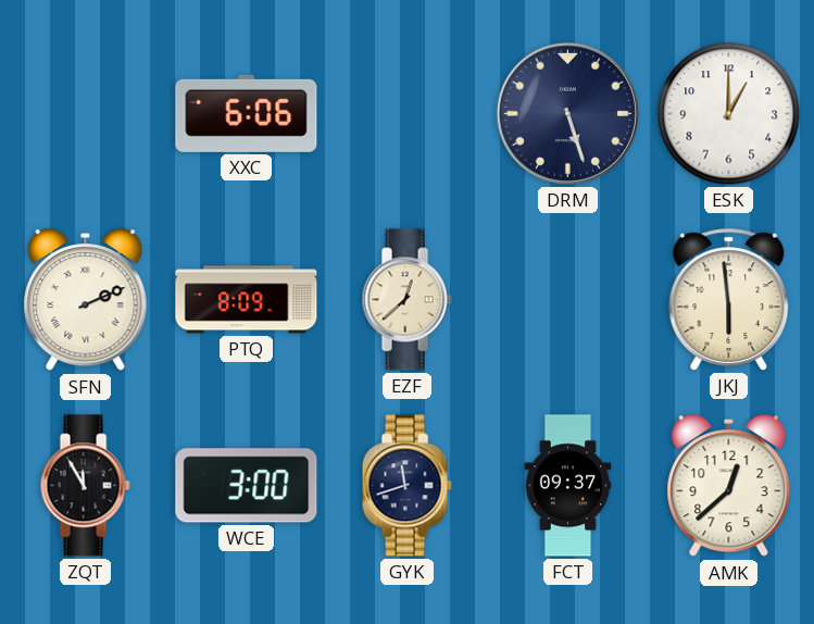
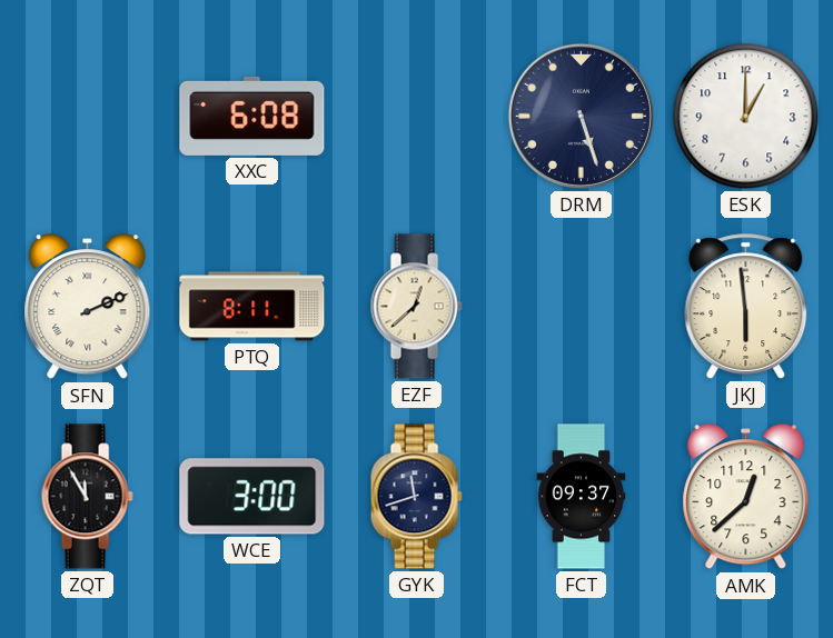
XXC: 6:06 -> 6:08
PTQ: 8:09 -> 8:11
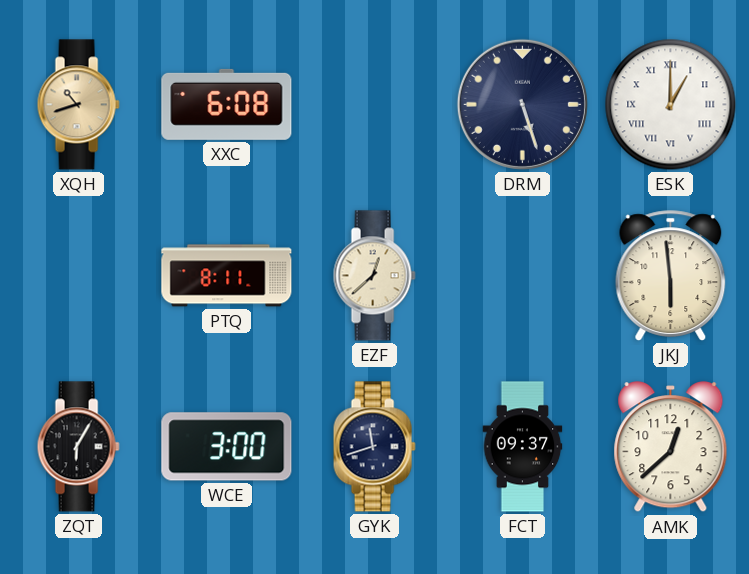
XQH: none -> 10:42
ESK numerals: Arabic -> Roman
SFN: 2:11 -> none
ZQT: 11:55 -> 6:05
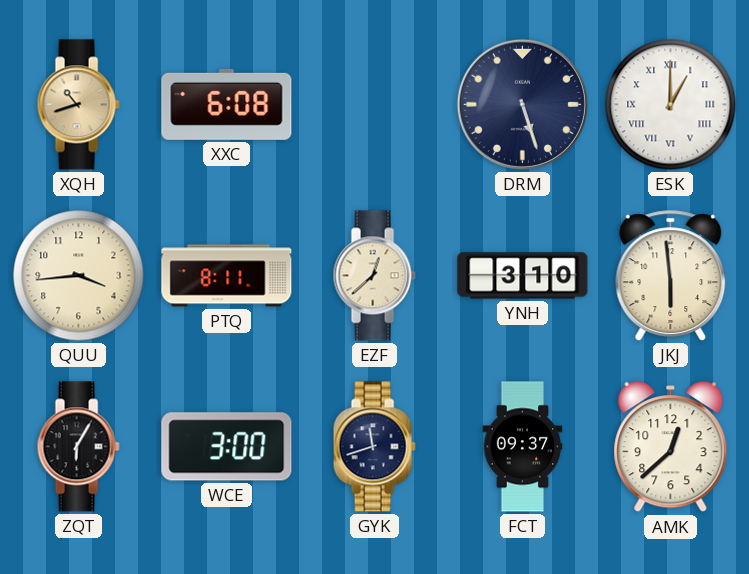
QUU: none -> 3:44
YNH: none -> 3:10
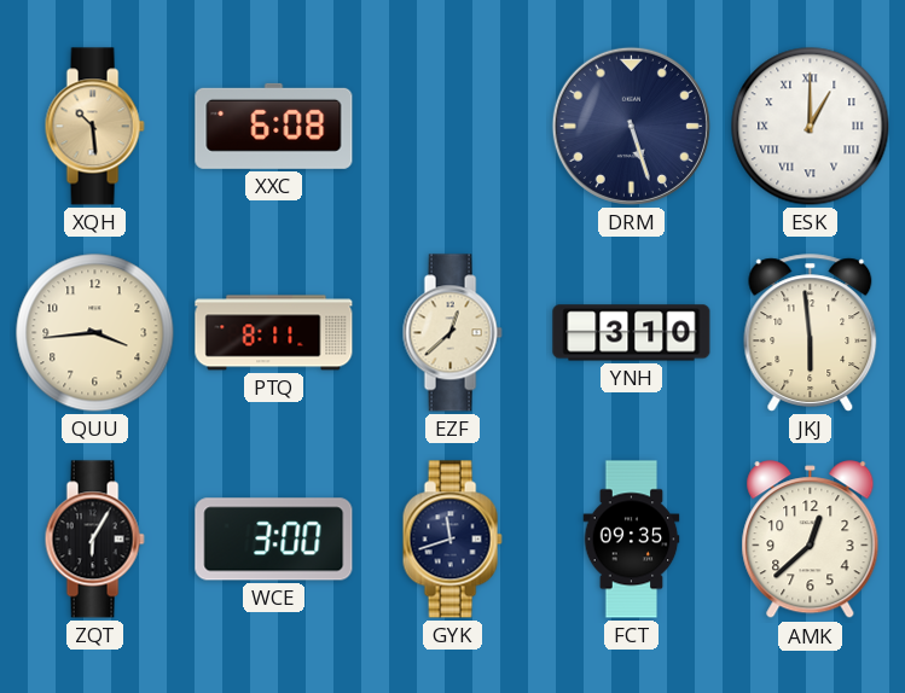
XQH: 10:42 -> 10:29
FCT: 09:37 -> 09:35
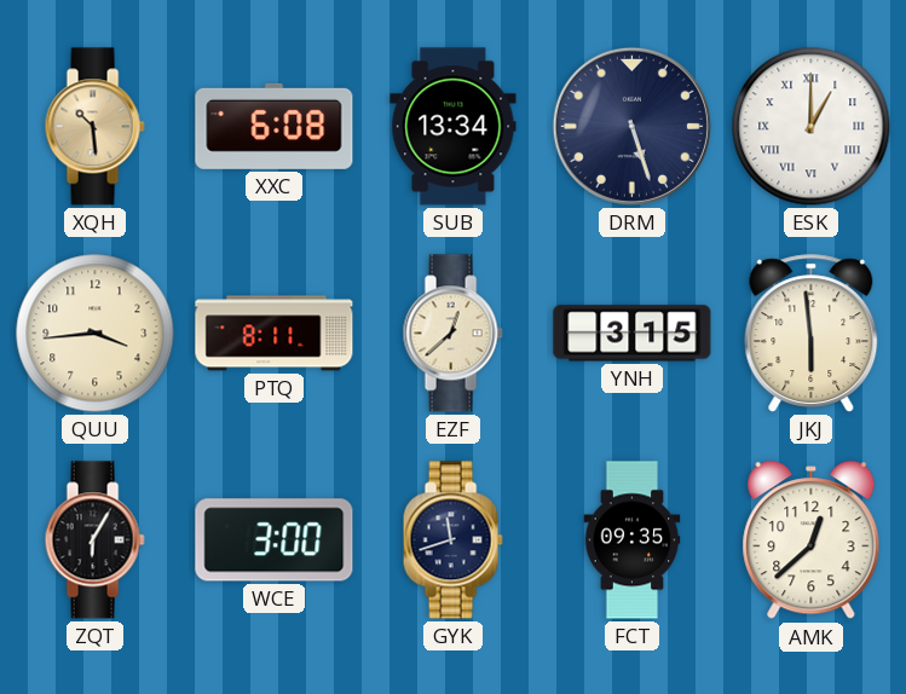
SUB: none -> 13:34
YNH: 3:10 -> 3:15
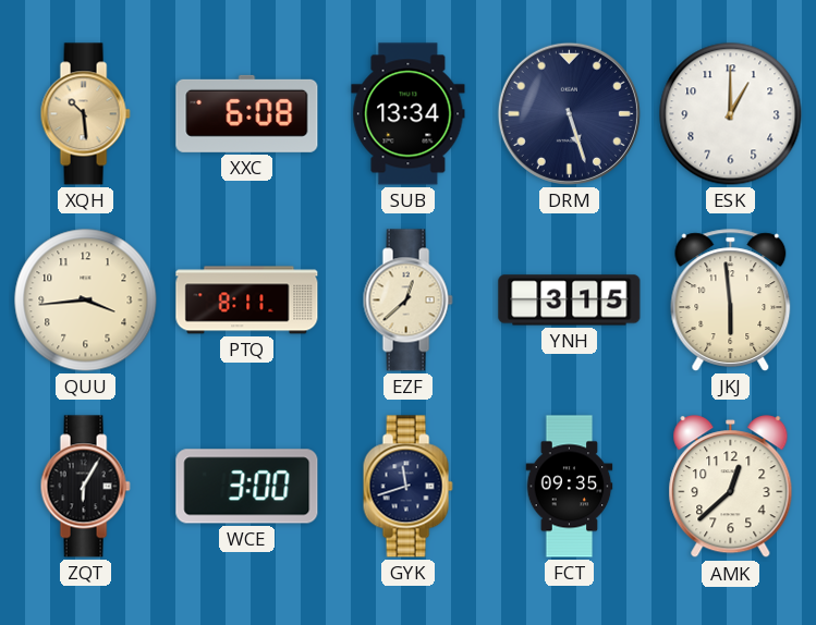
ESK numerals: Roman -> Arabic
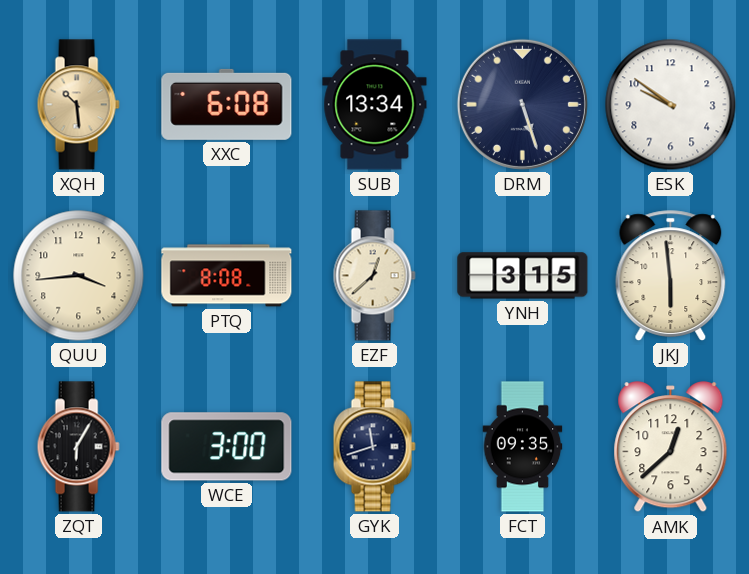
ESK: 1:00 -> 9:51
PTQ: 8:11 -> 8:08
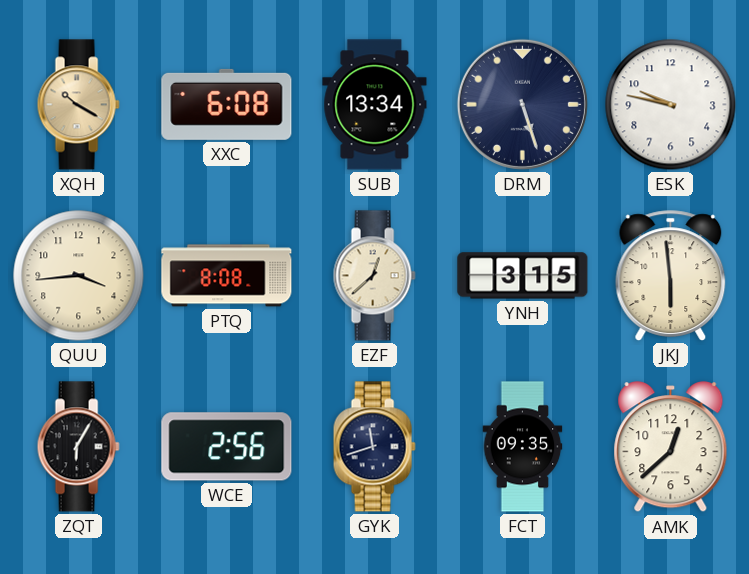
XQH: 10:29 -> 10:20
ESK: 9:51 -> 9:47
WCE: 3:00 -> 2:56
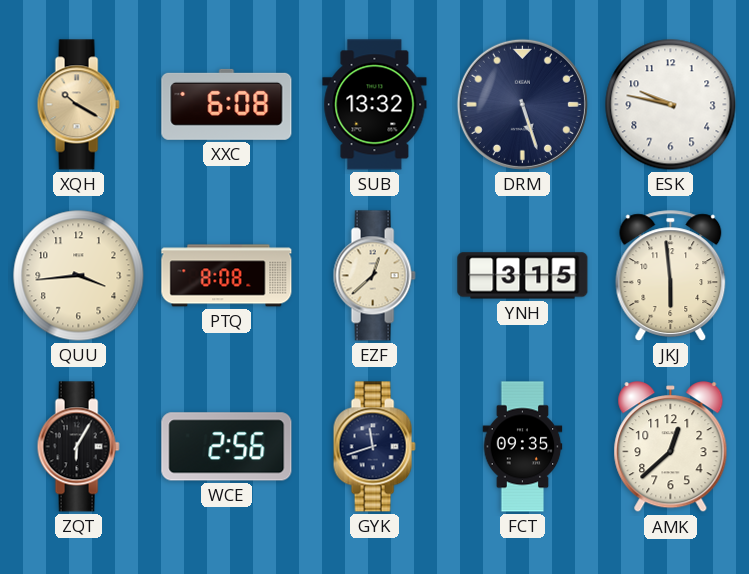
SUB: 13:34 -> 13:32
